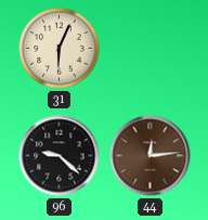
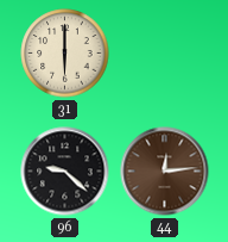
31: 6:04 -> 6:00
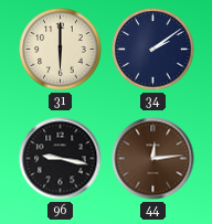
34: none -> 2:09
96: 9:22 -> 9:17
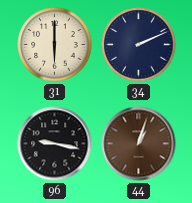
34: 2:09 -> 2:11
44: 12:14 -> 1:03
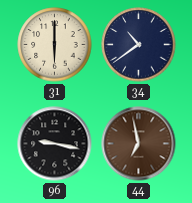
34: 2:11 -> 10:39
44: 1:03 -> 6:58
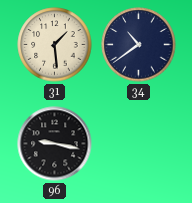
31: 6:00 -> 1:29
44: 6:58 -> none
